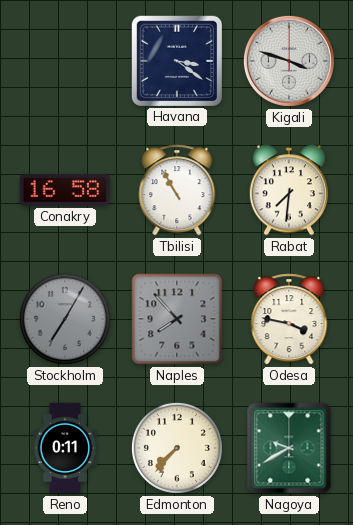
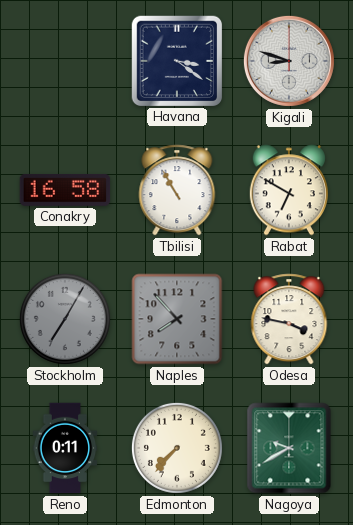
Kigali: 3:48 -> 8:48
Rabat: 7:31 -> 6:50
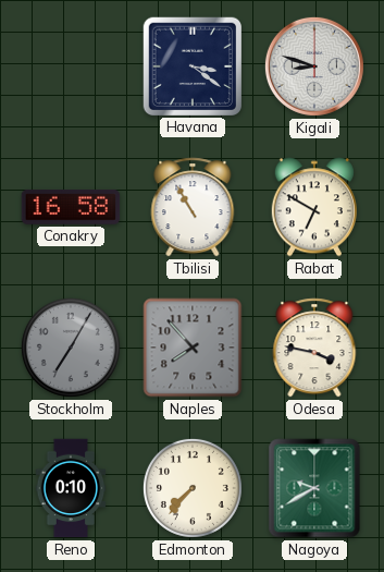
Reno: 0:11 -> 0:10
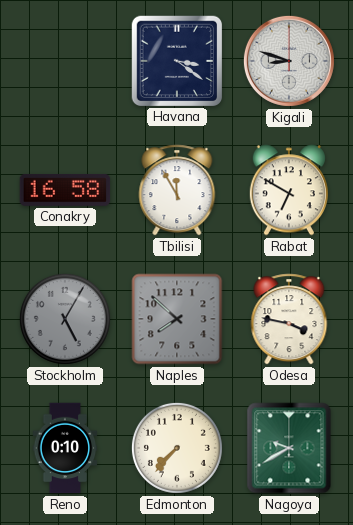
Tbilisi: 10:55 -> 11:55
Stockholm: 7:05 -> 5:05
Naples: 7:53 -> 7:52
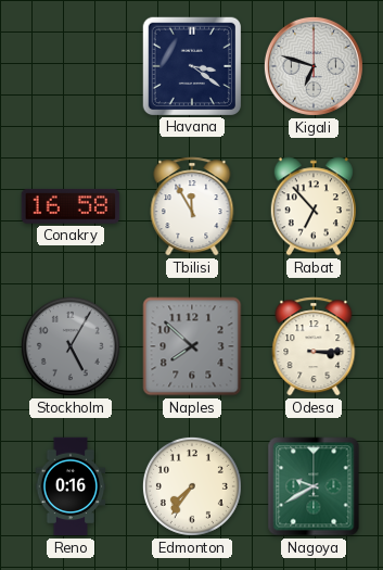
Kigali: 8:48 -> 6:48
Rabat: 6:50 -> 6:53
Odesa: 3:47 -> 3:15
Reno: 0:10 -> 0:16
Edmonton: 7:37 -> 7:36
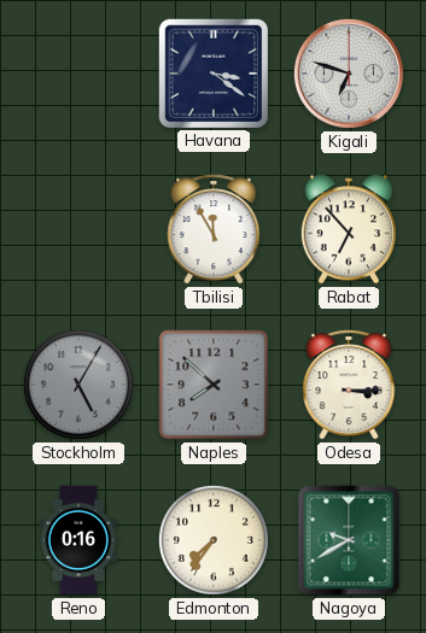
Conakry: 16:58 -> none
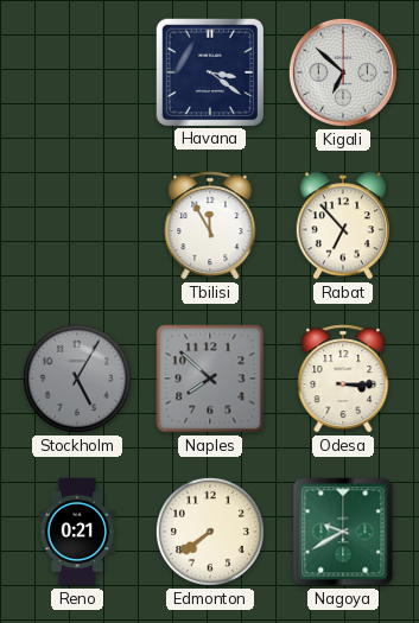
Kigali: 6:48 -> 6:52
Reno: 0:16 -> 0:21
Edmonton: 7:36 -> 7:39
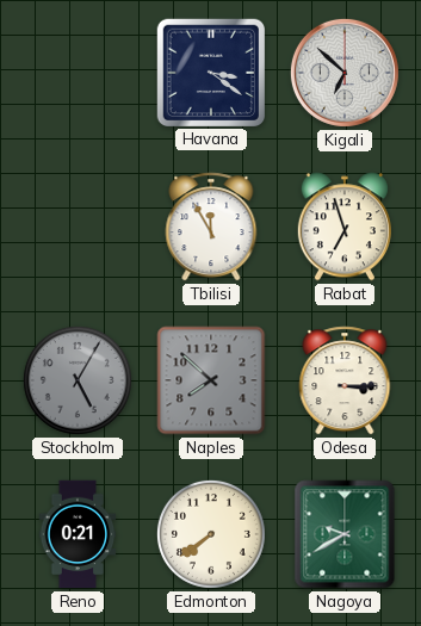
Rabat: 6:53 -> 6:57
